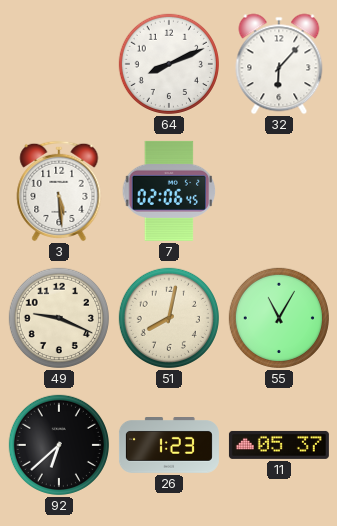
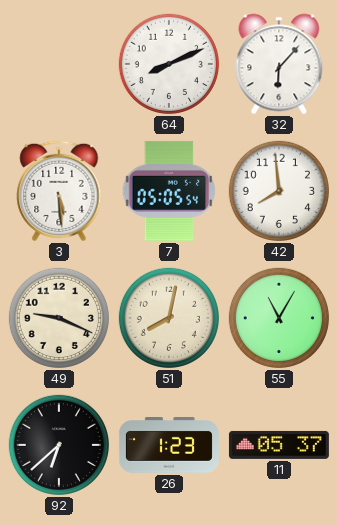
7: 02:06 -> 05:05
42: none -> 7:59
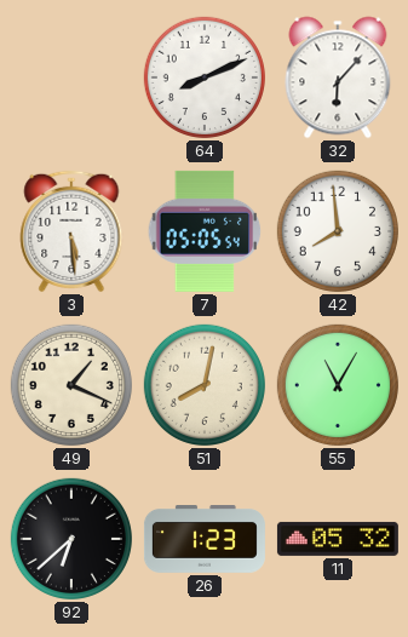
49: 9:19 -> 1:19
11: 05:37 -> 05:32
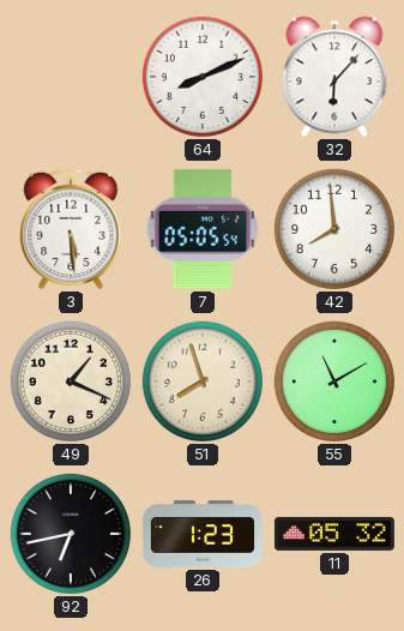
51: 8:02 -> 7:57
55: 11:05 -> 11:10
92: 6:38 -> 6:43
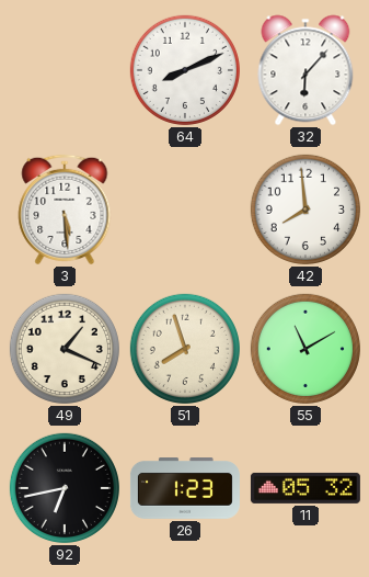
7: 05:05 -> none
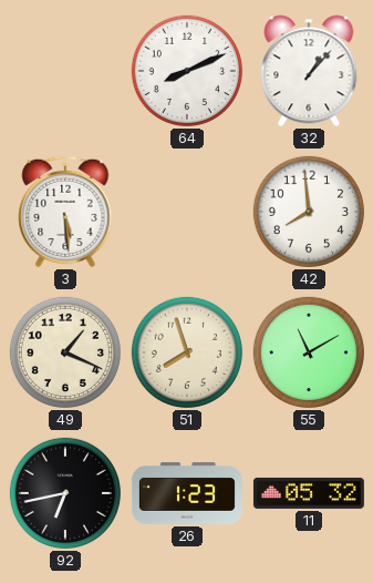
32: 6:07 -> 1:07
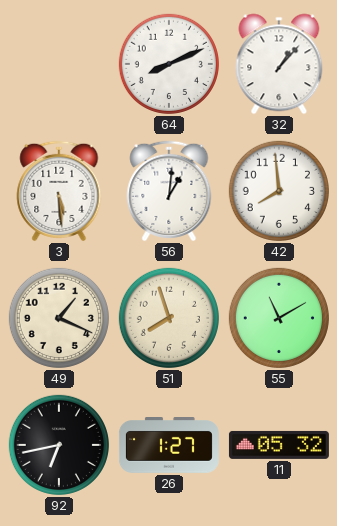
56: none -> 1:01
26: 1:23 -> 1:27
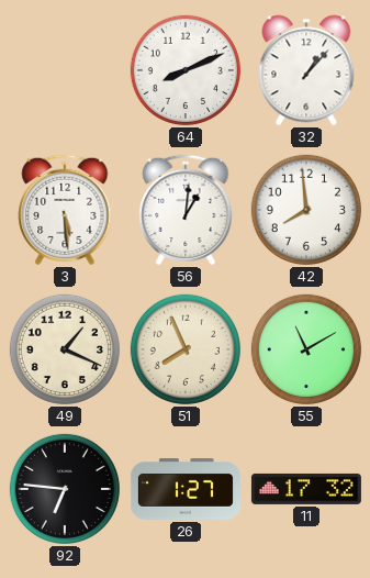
51: 7:57 -> 7:56
92: 6:43 -> 6:46
11: 05:32 -> 17:32
